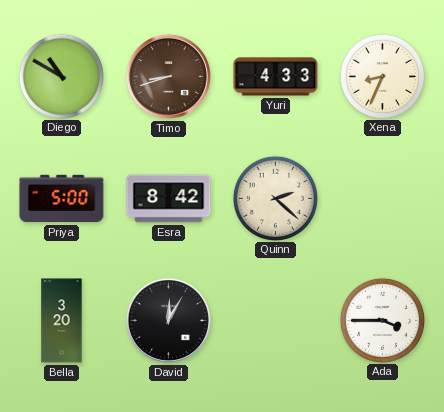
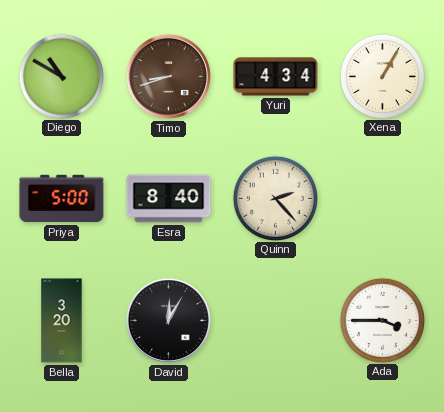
Yuri: 4:33 -> 4:34
Xena: 8:34 -> 1:05
Esra: 8:42 -> 8:40
Quinn: 2:22 -> 2:23
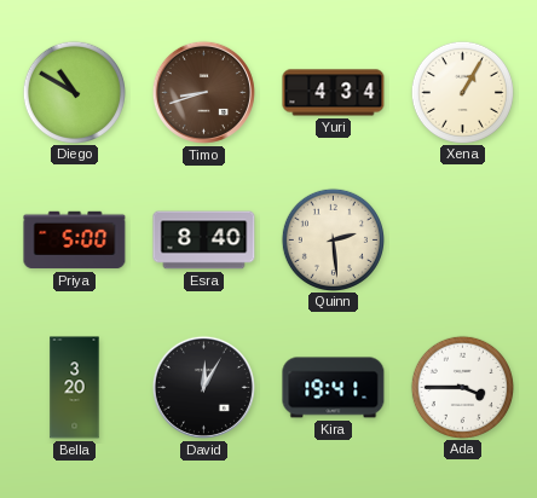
Quinn: 2:23 -> 2:29
Kira: none -> 19:41
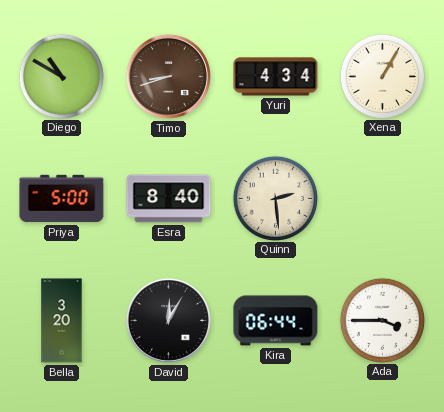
Kira: 19:41 -> 06:44
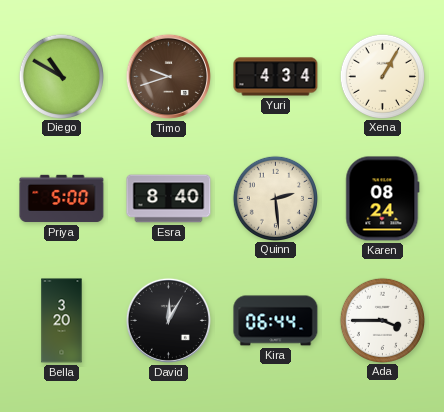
Timo: 8:42 -> 9:42
Karen: none -> 08:24
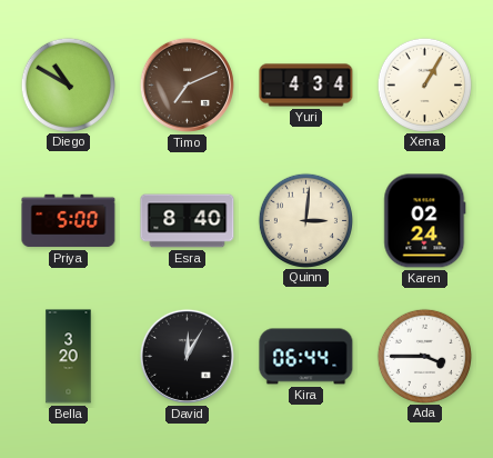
Timo: 9:42 -> 7:11
Quinn: 2:29 -> 3:01
Karen: 08:24 -> 02:24
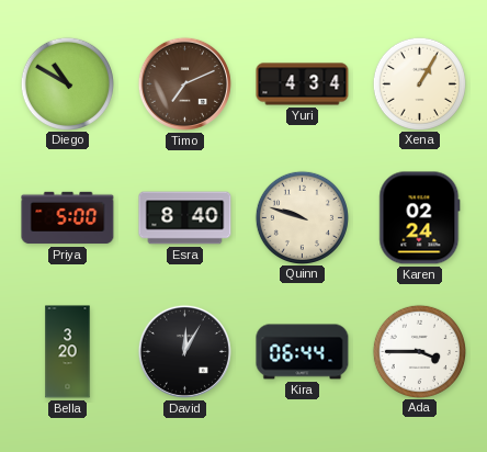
Quinn: 3:01 -> 9:48
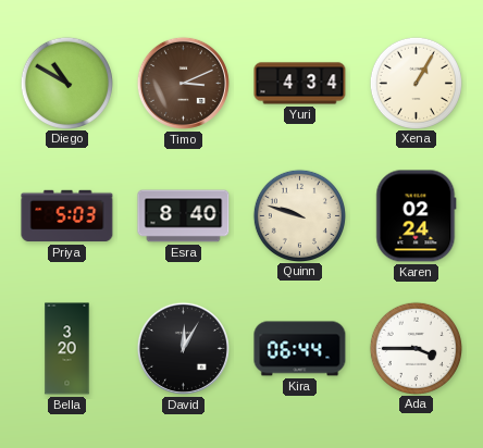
Timo: 7:11 -> 3:11
Priya: 5:00 -> 5:03
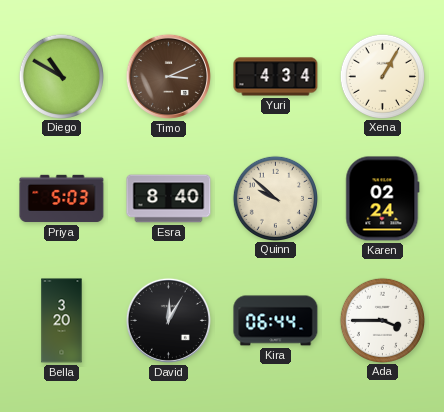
Quinn: 9:48 -> 9:52
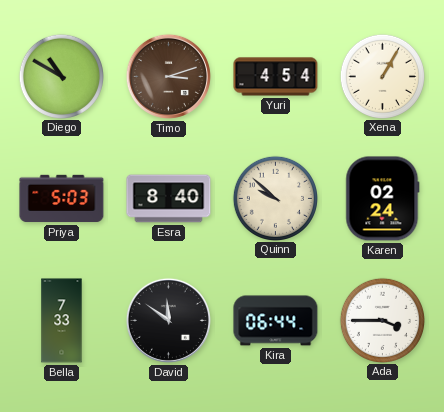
Timo: 3:11 -> 3:12
Yuri: 4:34 -> 4:54
Bella: 3:20 -> 7:33
David: 12:05 -> 11:51
